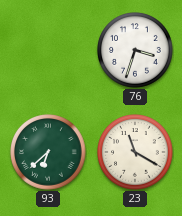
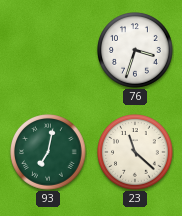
93: 6:38 -> 7:02
23: 11:20 -> 11:22
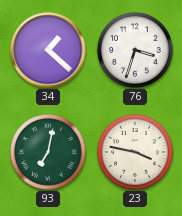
34: none -> 1:22
23: 11:22 -> 3:47
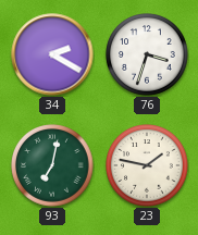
34: 1:22 -> 2:20
23: 3:47 -> 1:47
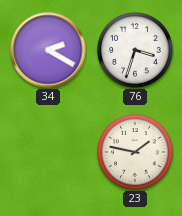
93: 7:02 -> none
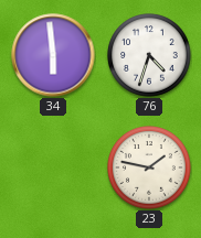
34: 2:20 -> 5:59
76: 3:33 -> 4:33
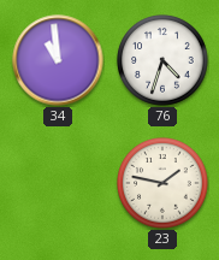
34: 5:59 -> 10:59
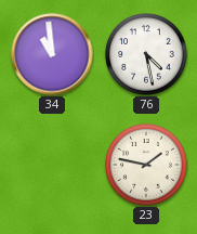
76: 4:33 -> 4:28
